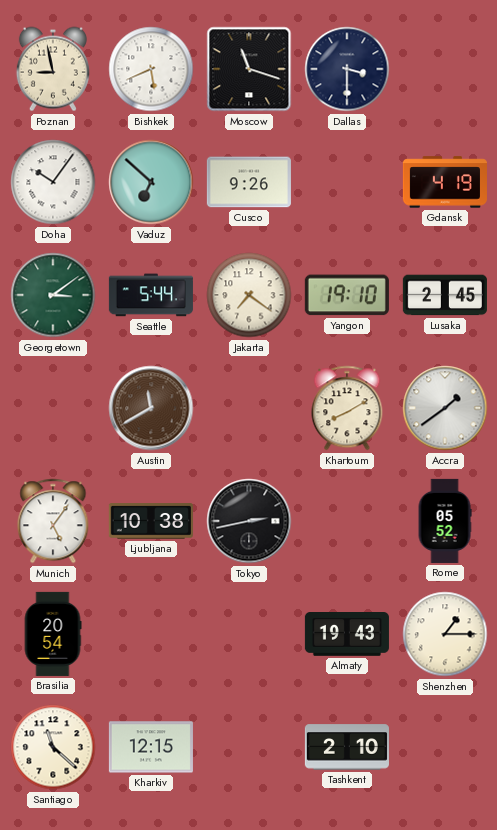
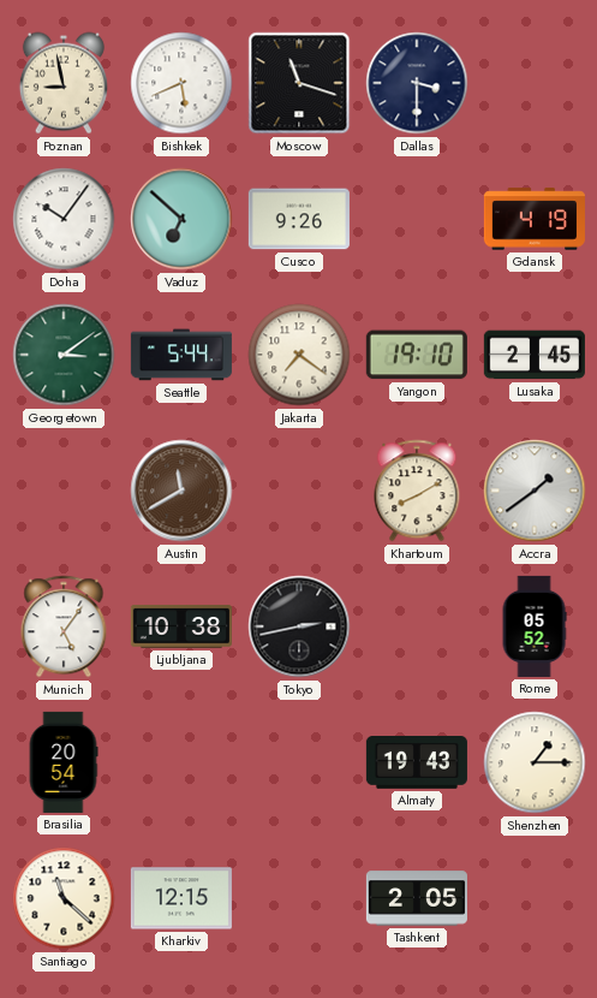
Tashkent: 2:10 -> 2:05
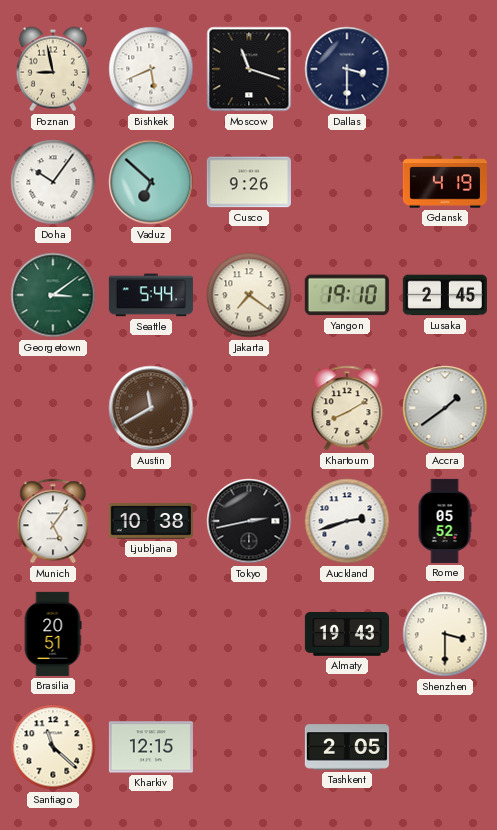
Auckland: none -> 2:42
Brasilia: 20:54 -> 20:51
Shenzhen: 1:15 -> 3:30
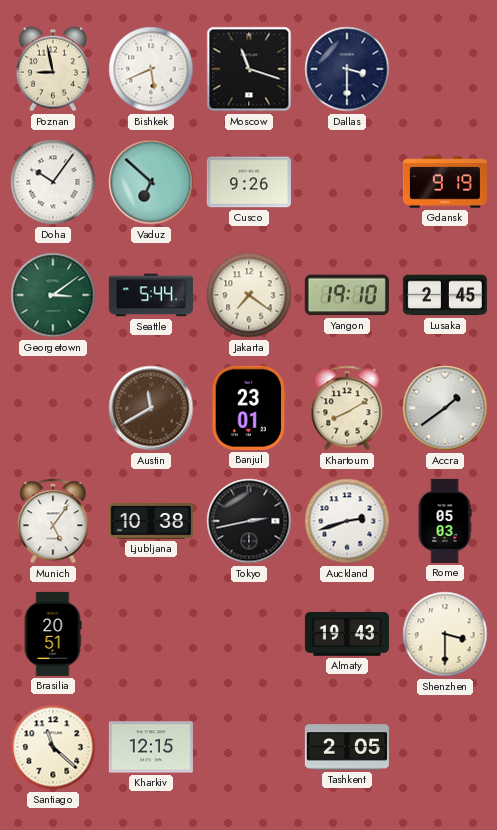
Gdansk: 4:19 -> 9:19
Banjul: none -> 23:01
Rome: 05:52 -> 05:03
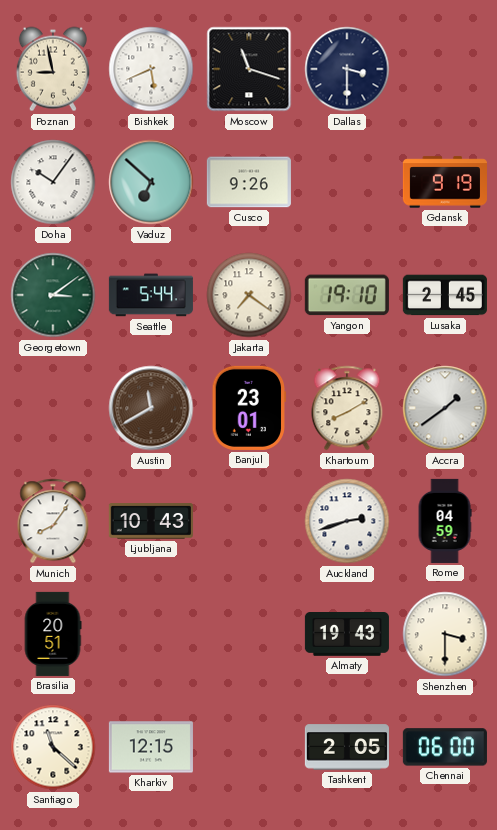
Munich: 5:06 -> 8:06
Ljubljana: 10:38 -> 10:43
Tokyo: 2:43 -> none
Rome: 05:03 -> 04:59
Chennai: none -> 06:00
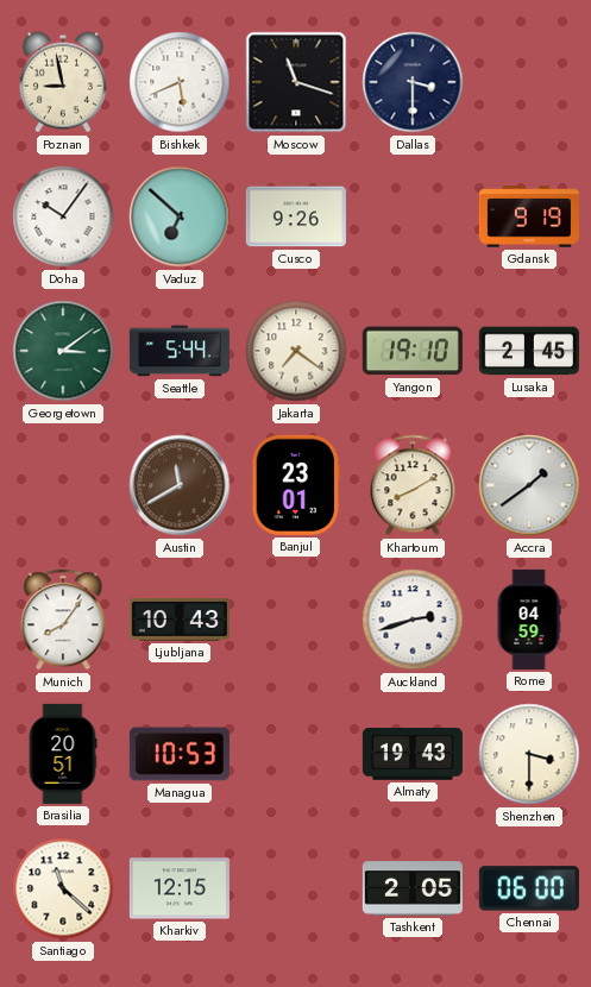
Managua: none -> 10:53
